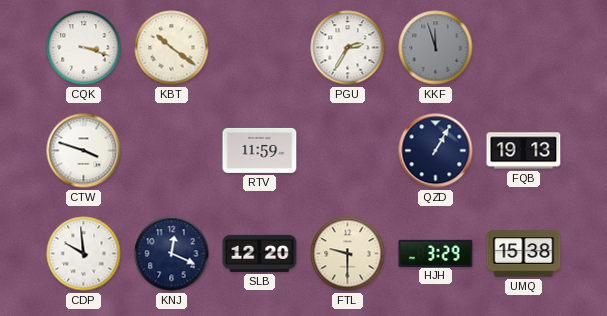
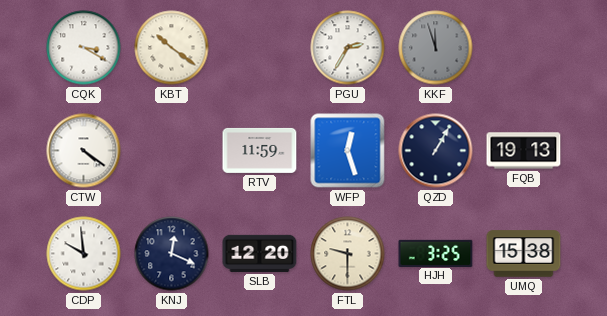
CQK: 3:18 -> 3:20
CTW: 3:48 -> 4:21
WFP: none -> 12:27
HJH: 3:29 -> 3:25
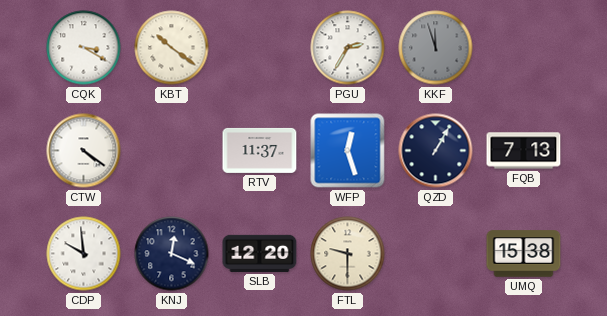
RTV: 11:59 -> 11:37
FQB: 19:13 -> 7:13
HJH: 3:25 -> none
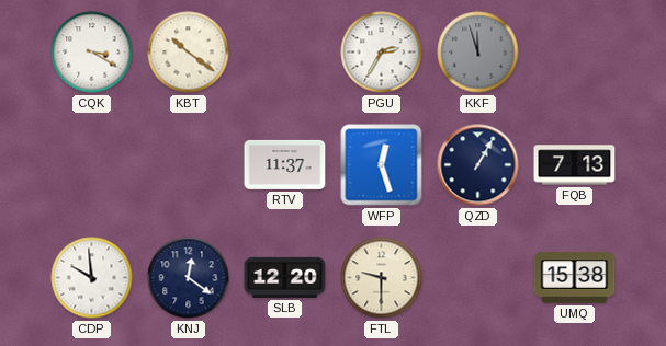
CTW: 4:21 -> none
KNJ: 12:19 -> 12:21
